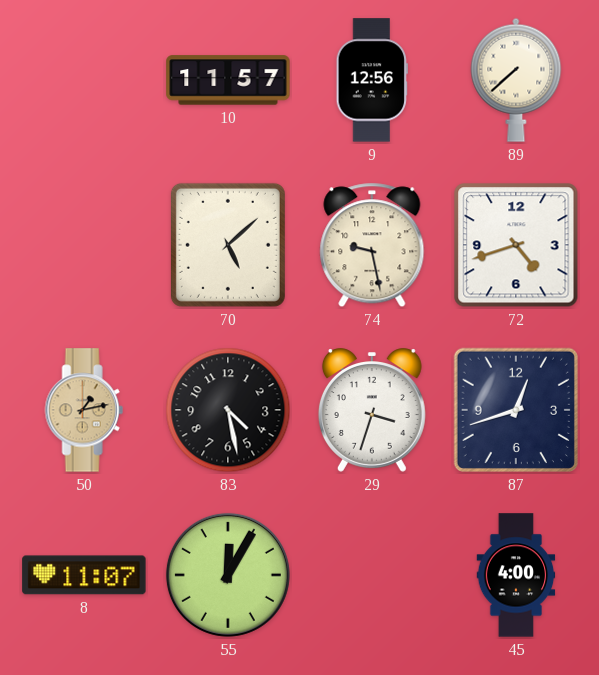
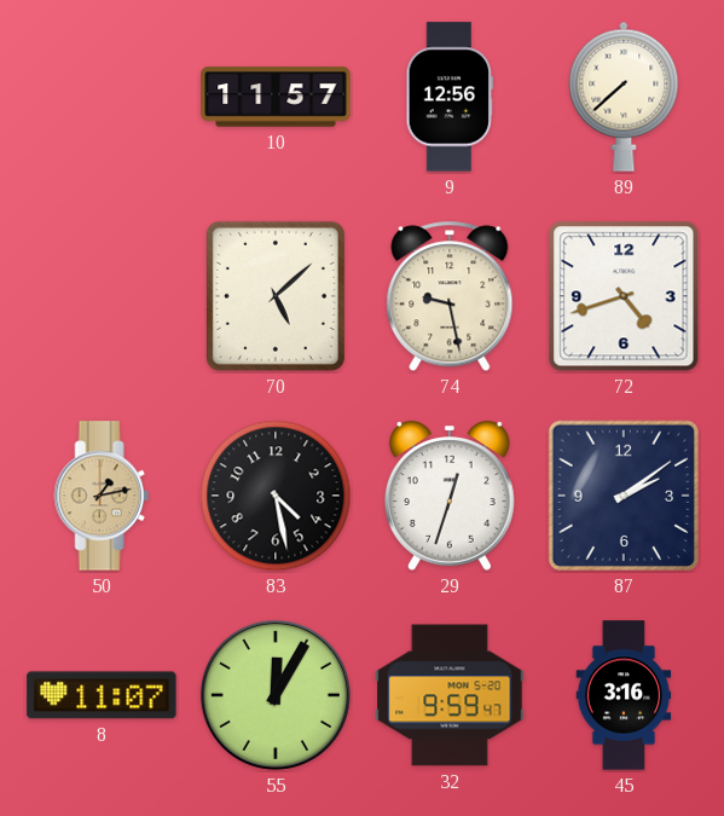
29: 3:33 -> 12:33
87: 12:42 -> 2:09
32: none -> 9:59
45: 4:00 -> 3:16
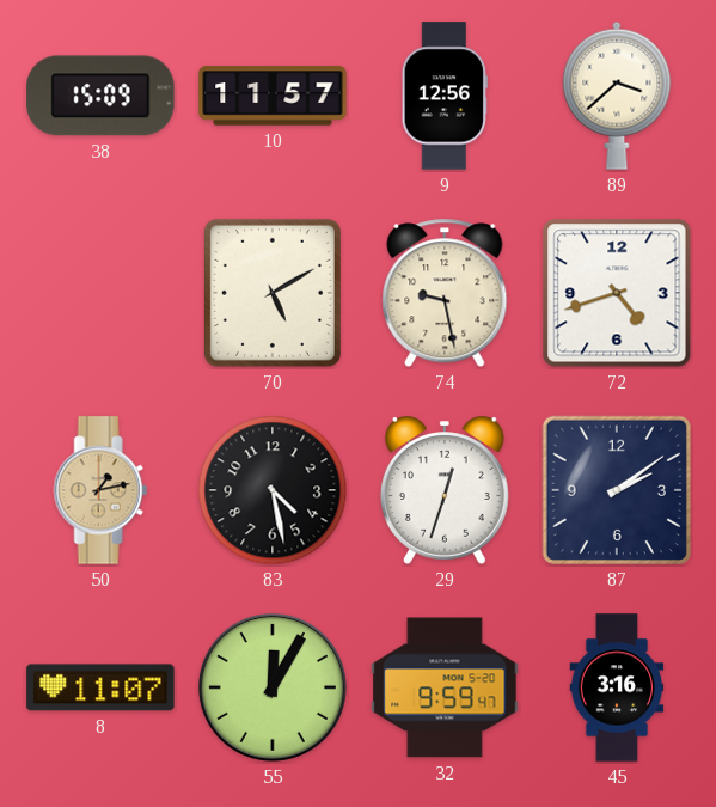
38: none -> 15:09
89: 7:38 -> 3:38
70: 5:08 -> 5:10
